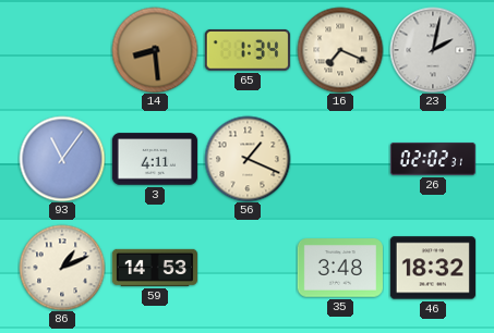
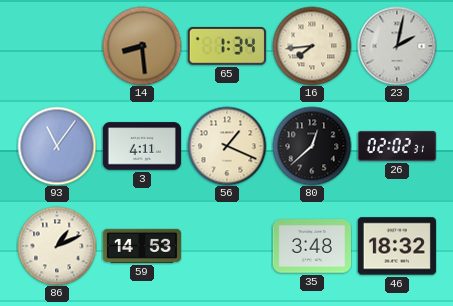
16: 7:19 -> 7:44
80: none -> 12:38
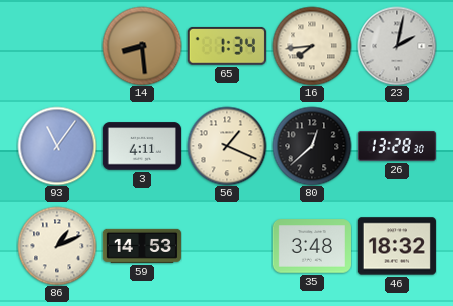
26: 02:02 -> 13:28
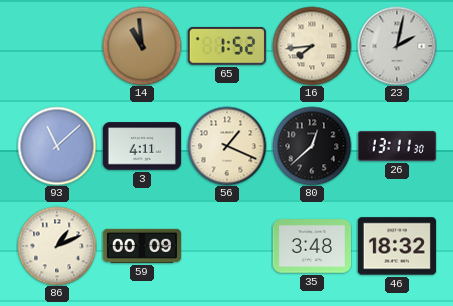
14: 8:29 -> 10:59
65: 1:34 -> 1:52
93: 11:06 -> 11:08
26: 13:28 -> 13:11
59: 14:53 -> 00:09
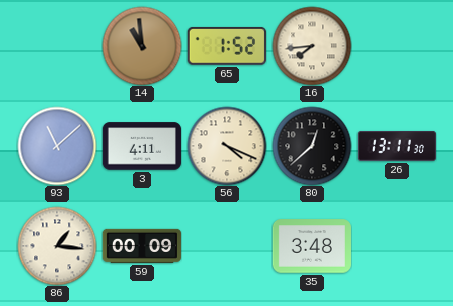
23: 2:02 -> none
56: 1:19 -> 4:19
86: 1:11 -> 1:16
46: 18:32 -> none
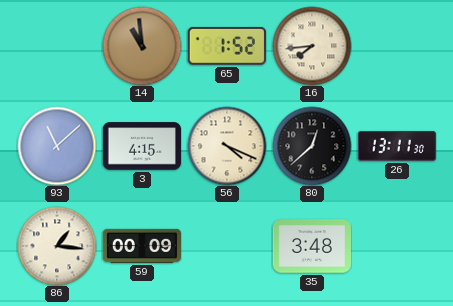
3: 4:11 -> 4:15
